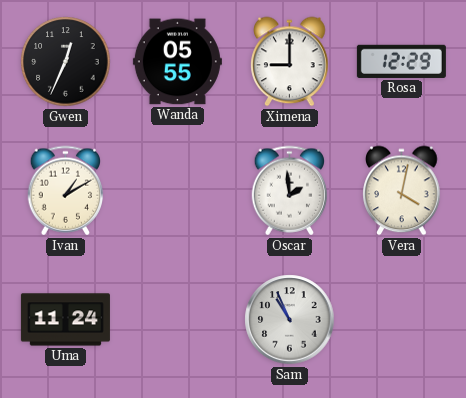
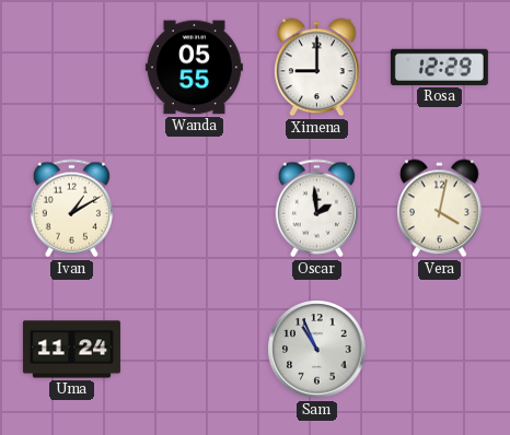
Gwen: 12:34 -> none
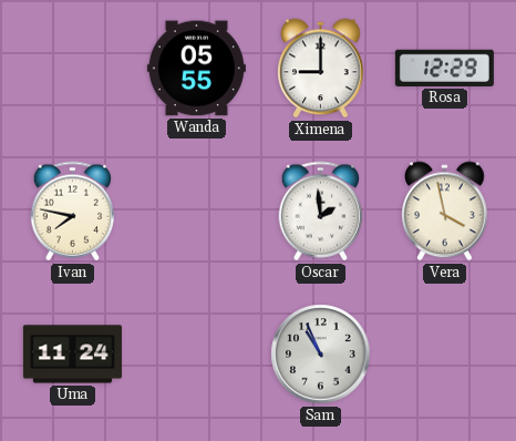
Ivan: 1:10 -> 7:47
Vera: 4:02 -> 3:58
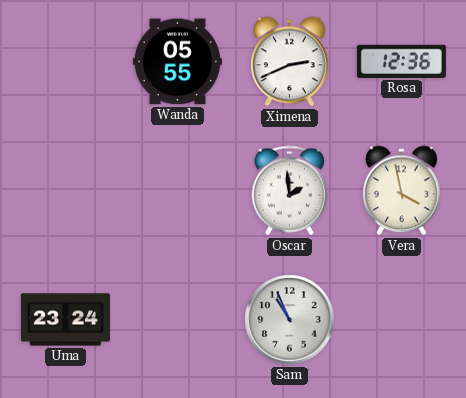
Ximena: 9:00 -> 2:41
Rosa: 12:29 -> 12:36
Ivan: 7:47 -> none
Uma: 11:24 -> 23:24
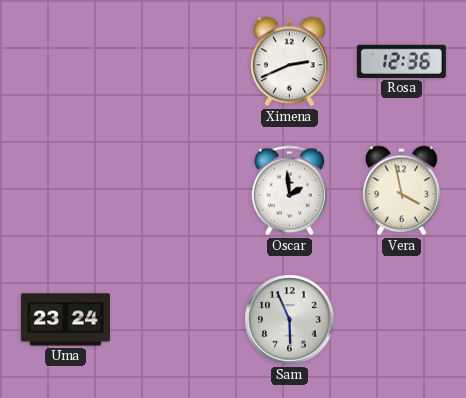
Wanda: 05:55 -> none
Sam: 10:56 -> 5:56
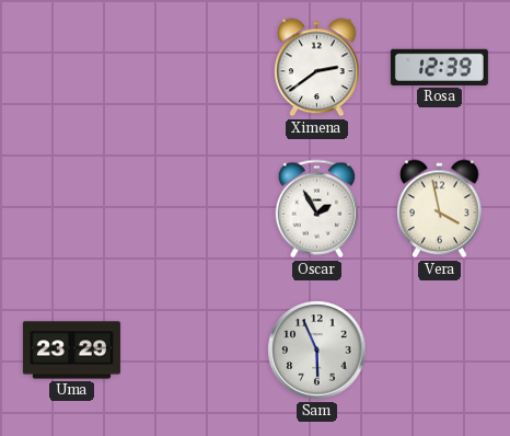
Ximena: 2:41 -> 2:39
Rosa: 12:36 -> 12:39
Oscar: 1:59 -> 1:55
Uma: 23:24 -> 23:29
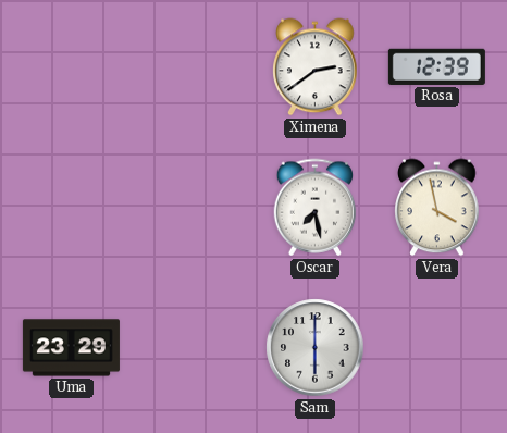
Oscar: 1:55 -> 7:28
Sam: 5:56 -> 6:00
